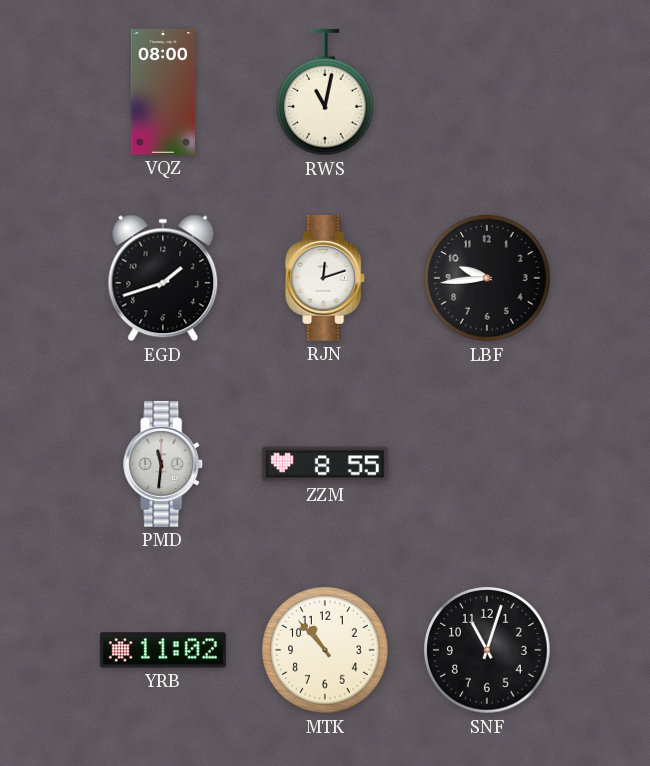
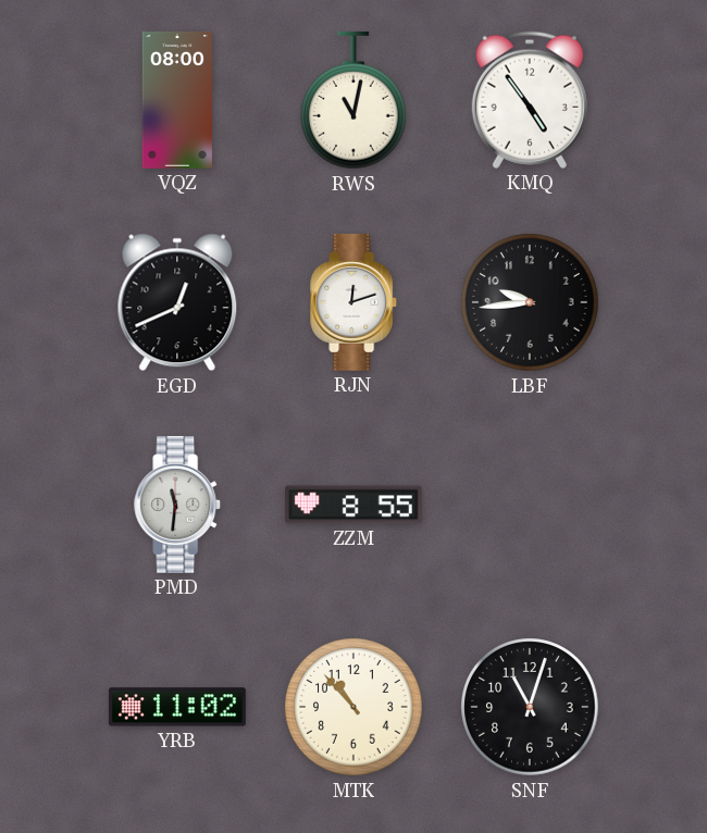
KMQ: none -> 4:54
EGD: 1:42 -> 12:41
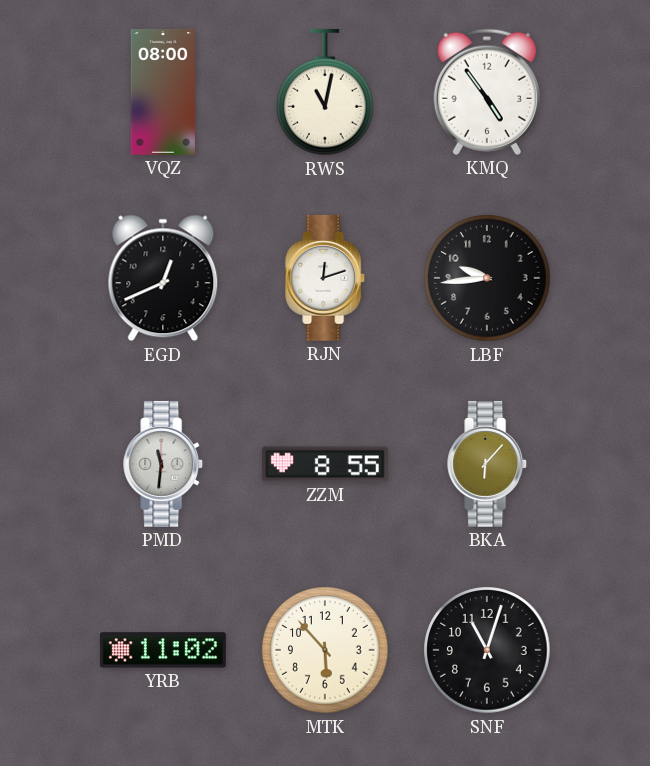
BKA: none -> 6:07
MTK: 10:53 -> 5:53
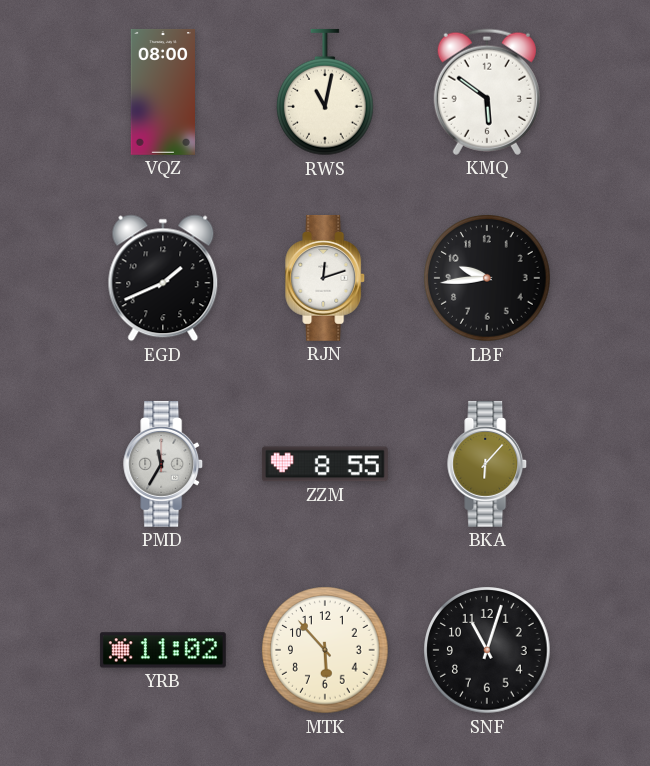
KMQ: 4:54 -> 5:51
EGD: 12:41 -> 1:41
PMD: 11:31 -> 11:35
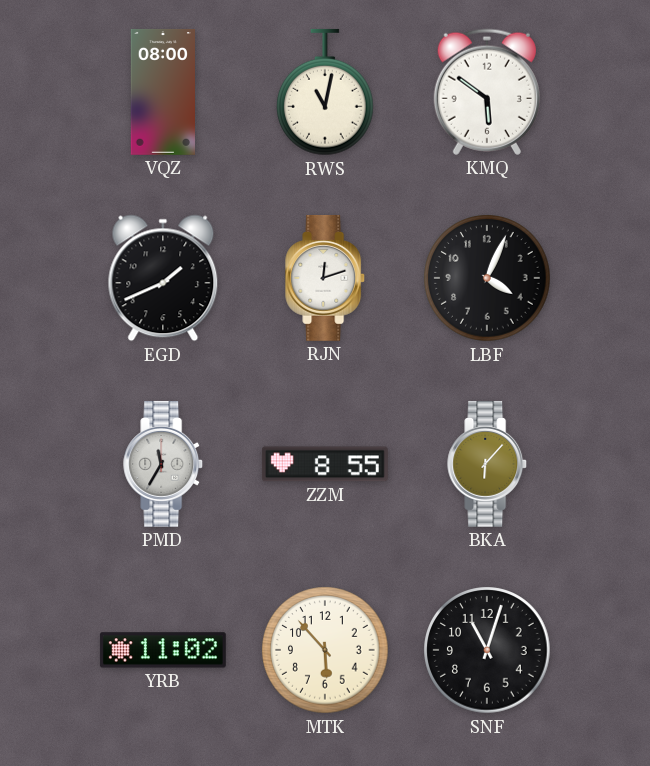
LBF: 9:44 -> 4:04
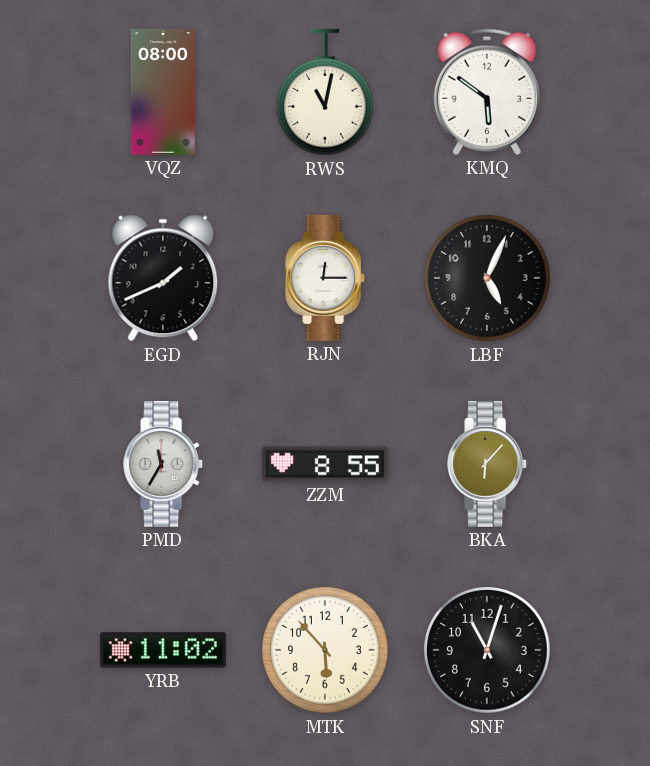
RJN: 12:12 -> 12:15
LBF: 4:04 -> 5:04
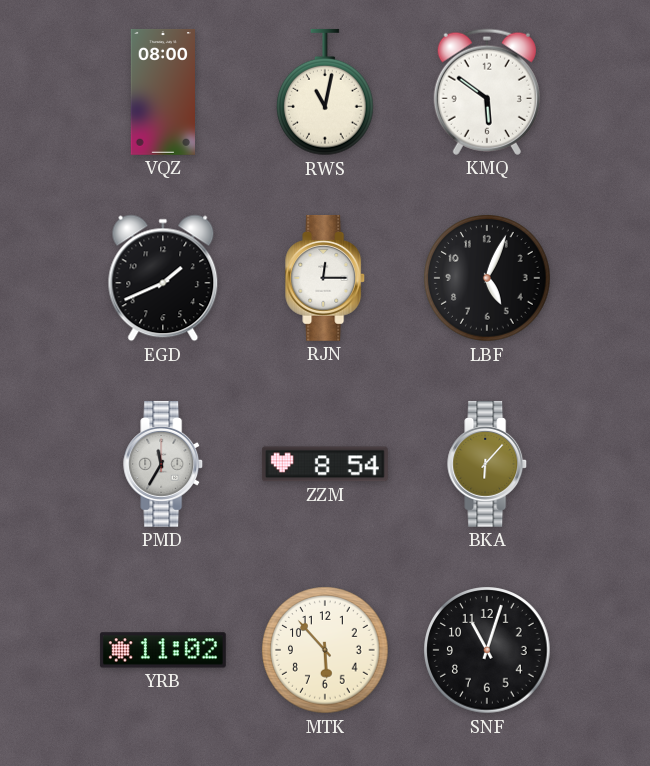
ZZM: 8:55 -> 8:54
